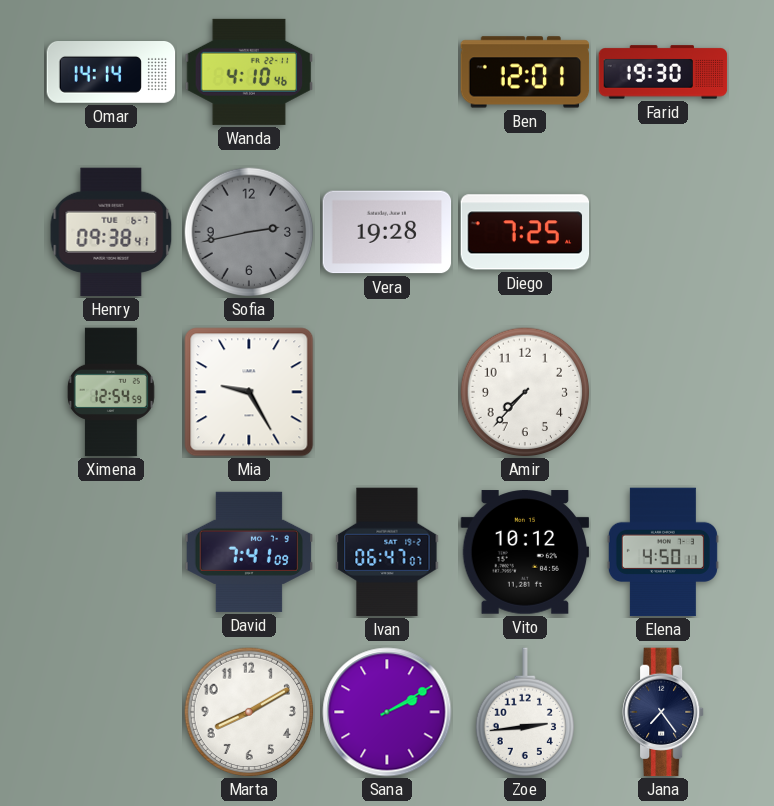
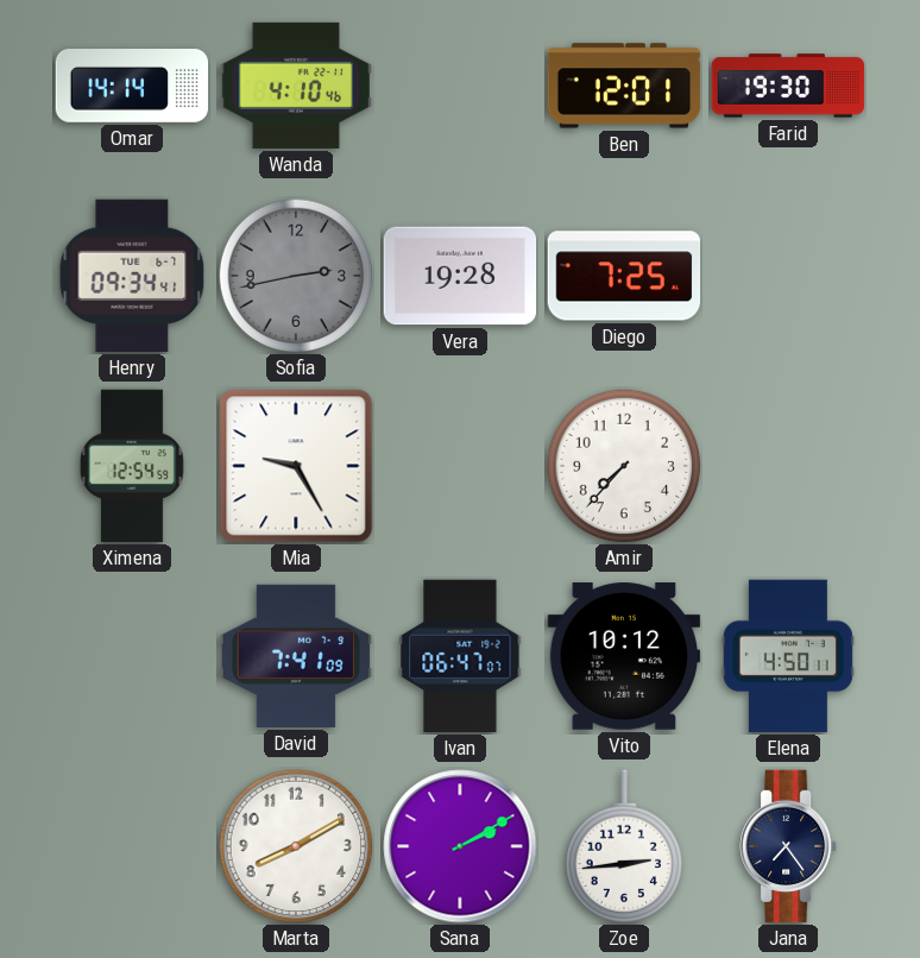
Henry: 09:38 -> 09:34
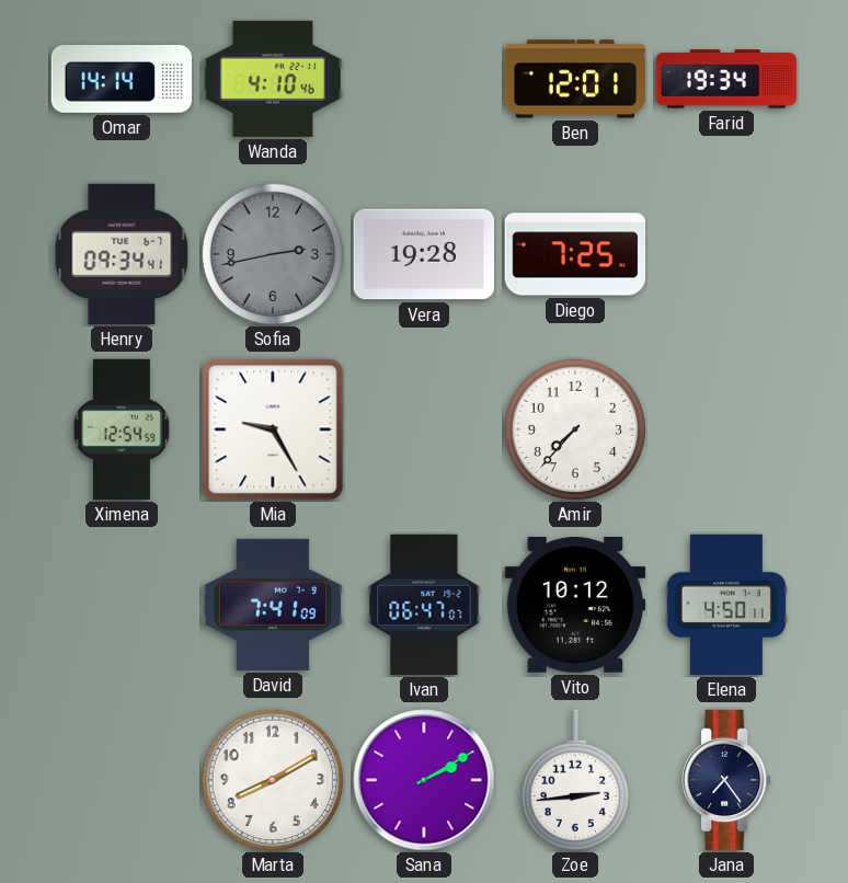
Farid: 19:30 -> 19:34
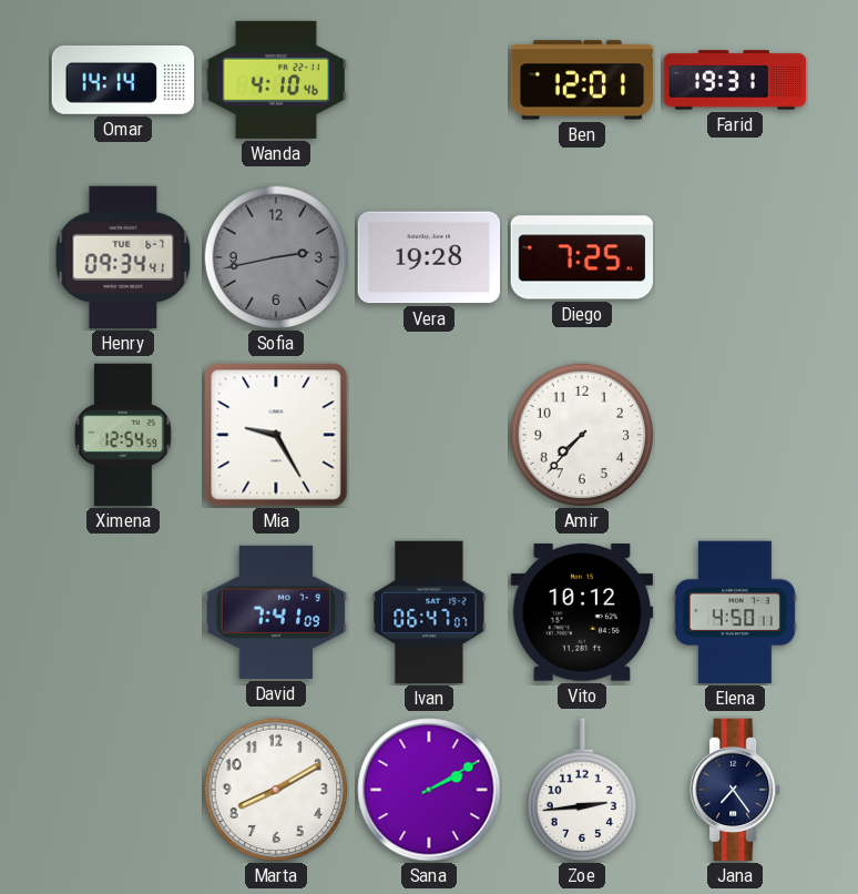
Farid: 19:34 -> 19:31
